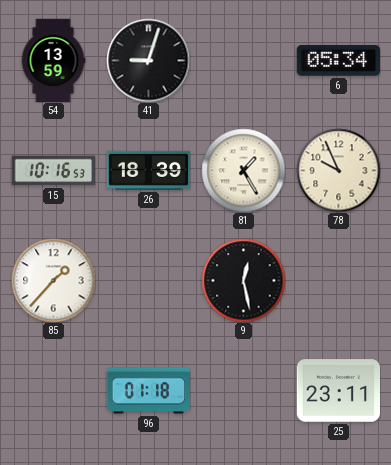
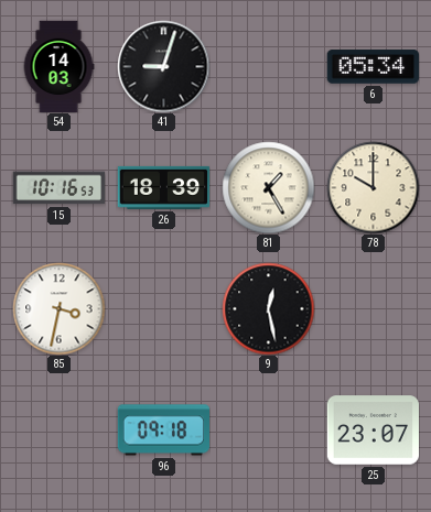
54: 13:59 -> 14:03
78: 9:56 -> 10:00
85: 1:37 -> 3:32
96: 01:18 -> 09:18
25: 23:11 -> 23:07
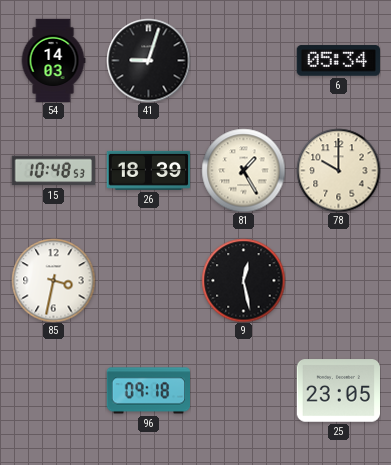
15: 10:16 -> 10:48
25: 23:07 -> 23:05
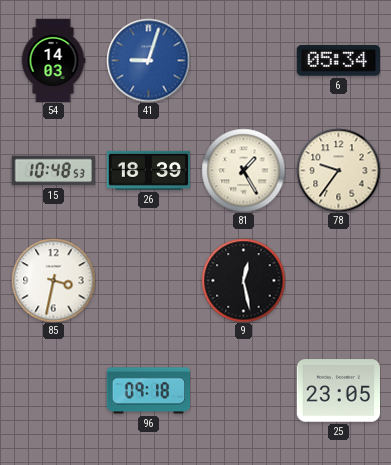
41 dial: black -> blue
78: 10:00 -> 9:36
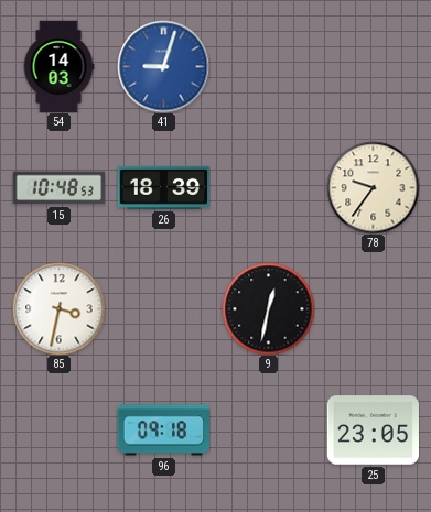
6: 05:34 -> none
81: 1:25 -> none
9: 12:28 -> 12:32
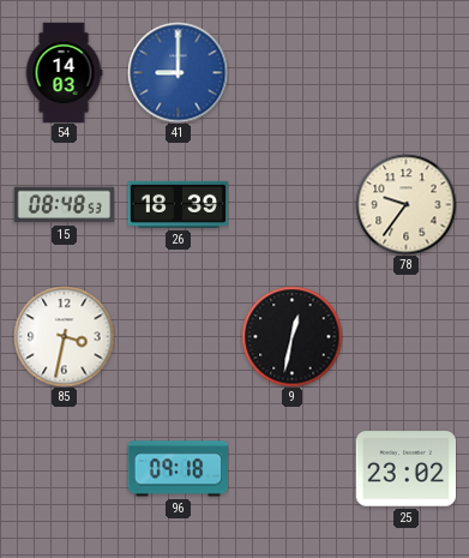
41: 9:03 -> 9:00
15: 10:48 -> 08:48
25: 23:05 -> 23:02
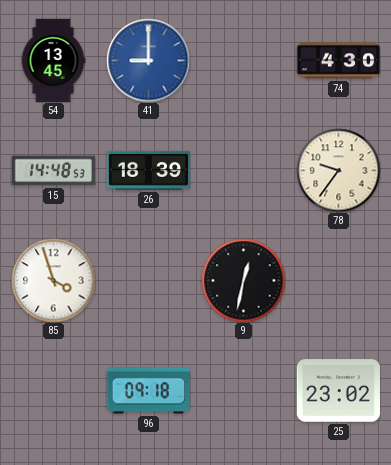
54: 14:03 -> 13:45
74: none -> 4:30
15: 08:48 -> 14:48
85: 3:32 -> 3:57
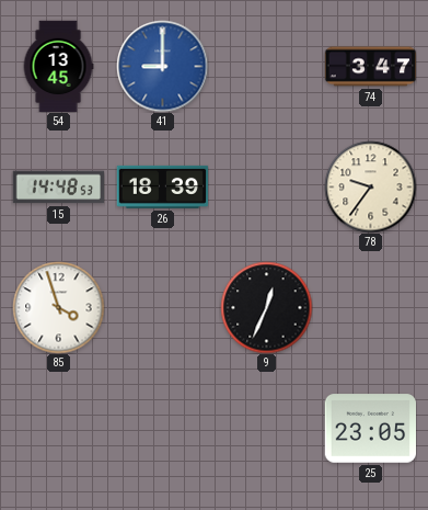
74: 4:30 -> 3:47
9: 12:32 -> 12:34
96: 09:18 -> none
25: 23:02 -> 23:05
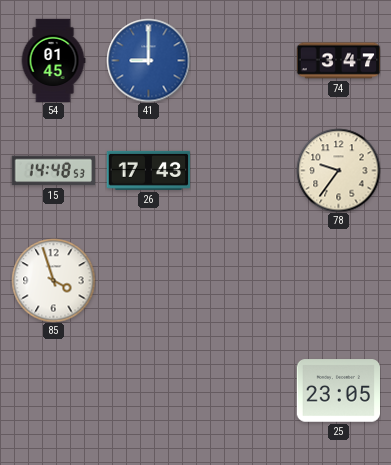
54: 13:45 -> 01:45
26: 18:39 -> 17:43
9: 12:34 -> none
